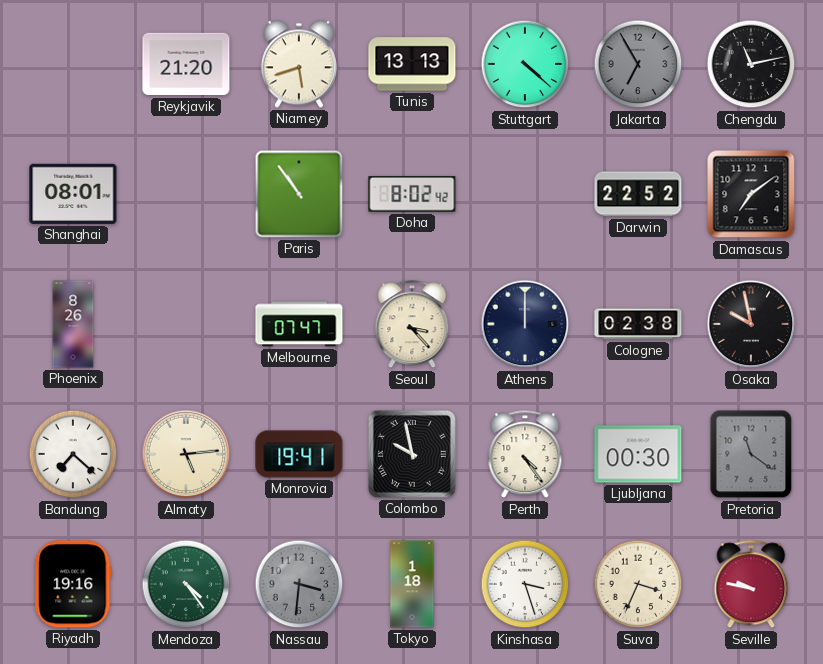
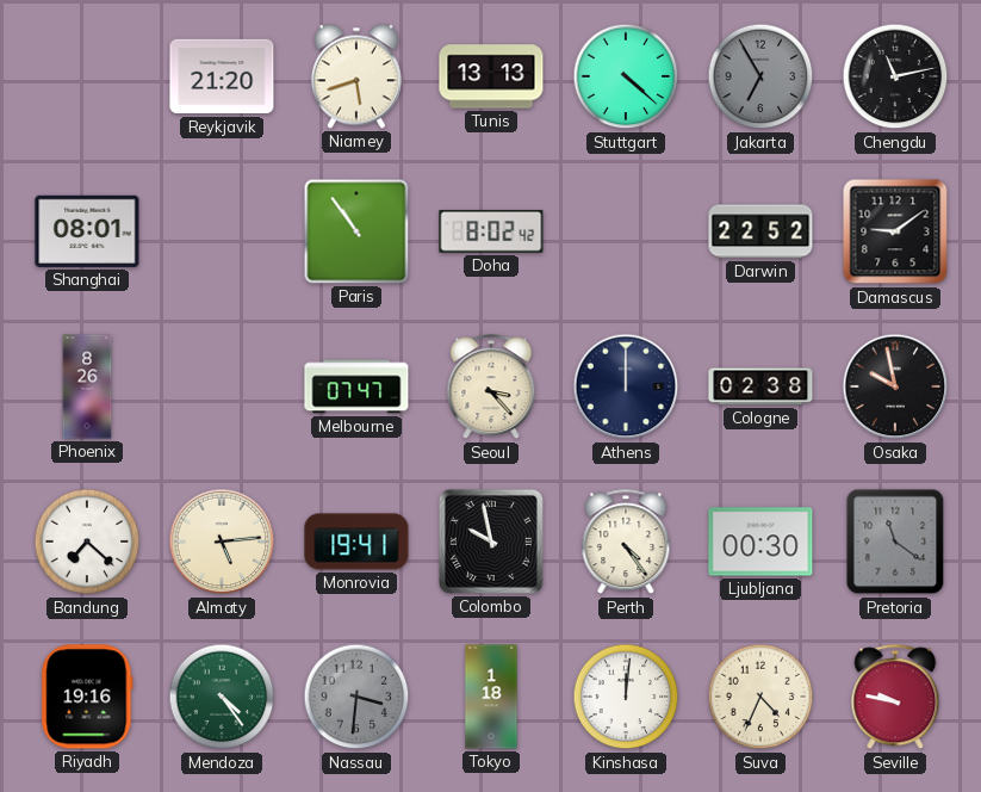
Damascus: 7:09 -> 9:09
Kinshasa: 3:27 -> 12:01
Suva: 3:34 -> 4:34
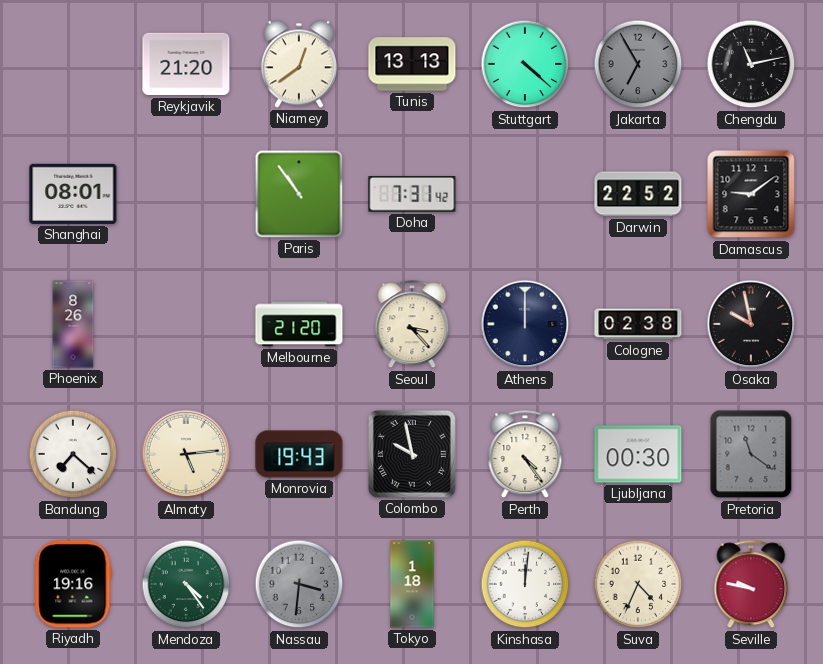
Niamey: 5:42 -> 12:39
Doha: 8:02 -> 7:31
Melbourne: 07:47 -> 21:20
Monrovia: 19:41 -> 19:43
